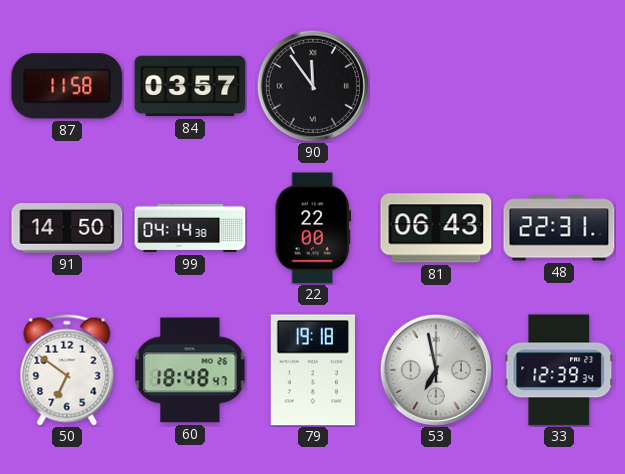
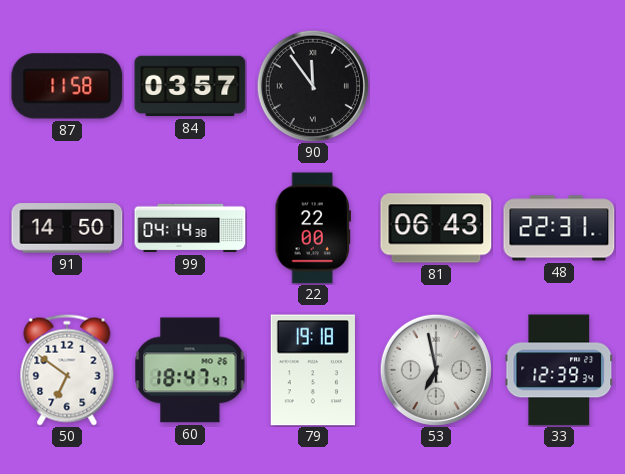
60: 18:48 -> 18:47
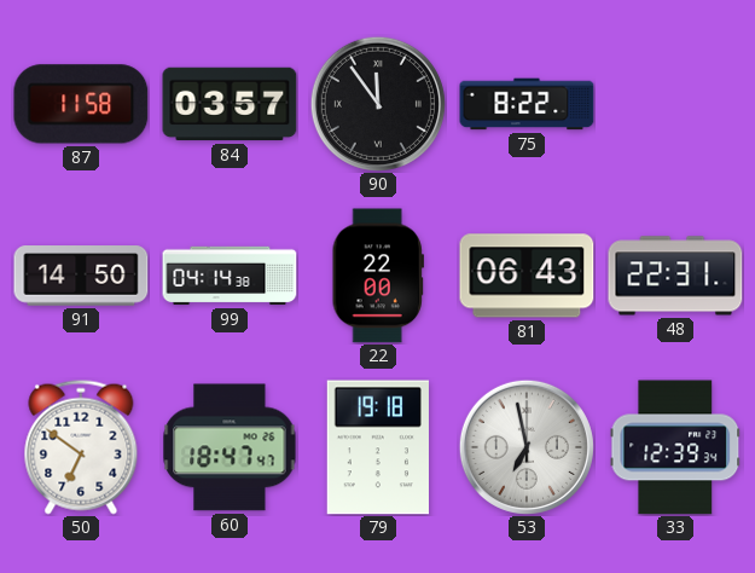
75: none -> 8:22
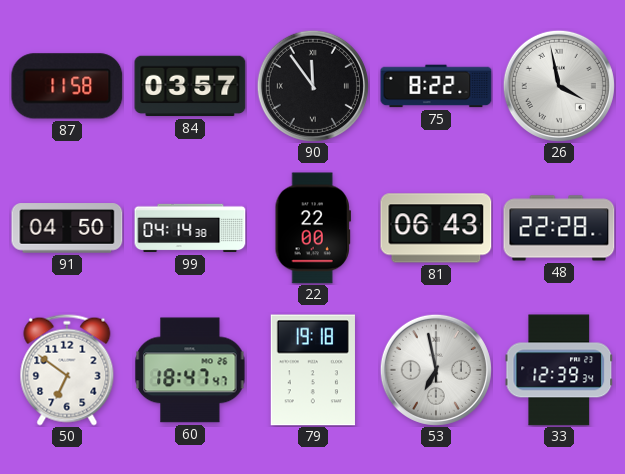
26: none -> 3:58
91: 14:50 -> 04:50
48: 22:31 -> 22:28
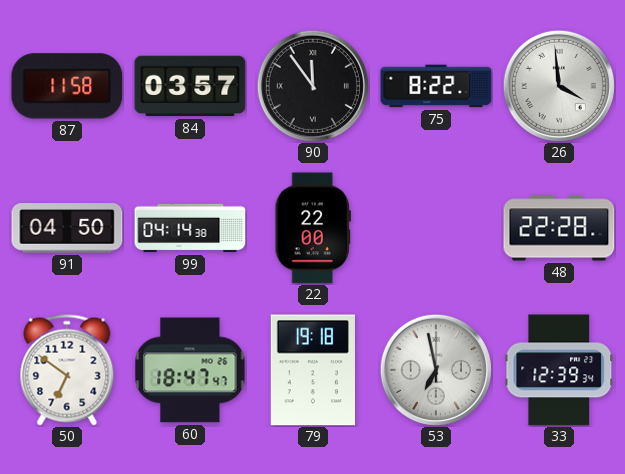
26: 3:58 -> 3:59
81: 06:43 -> none
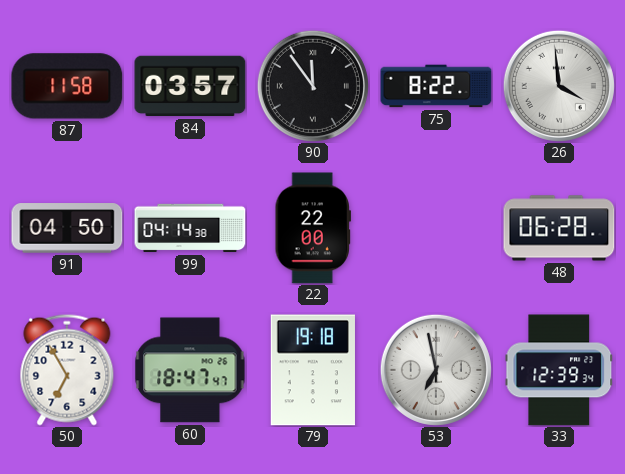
48: 22:28 -> 06:28
50: 6:51 -> 6:55
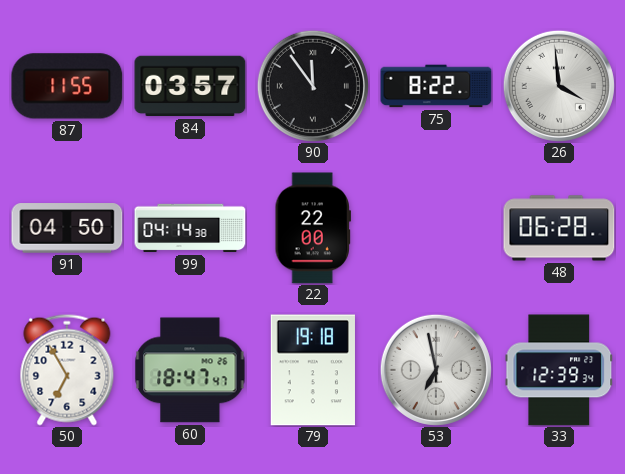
87: 11:58 -> 11:55
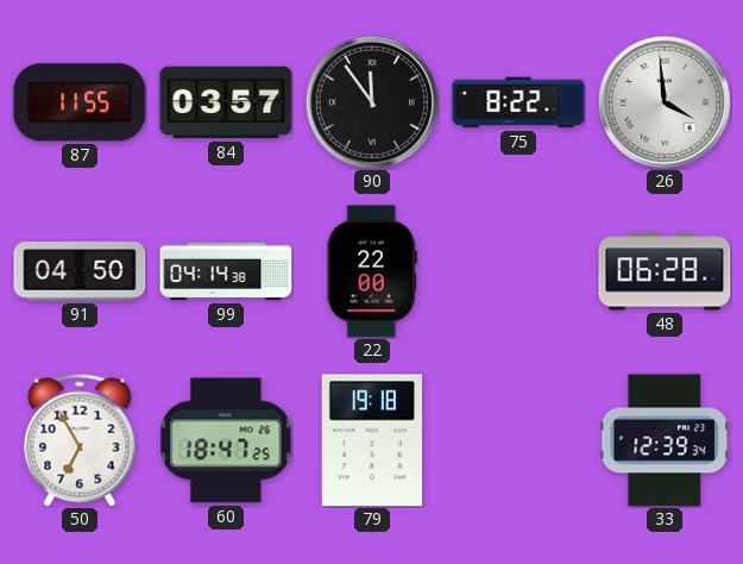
60: 18:47:47 -> 18:47:25
53: 6:58 -> none
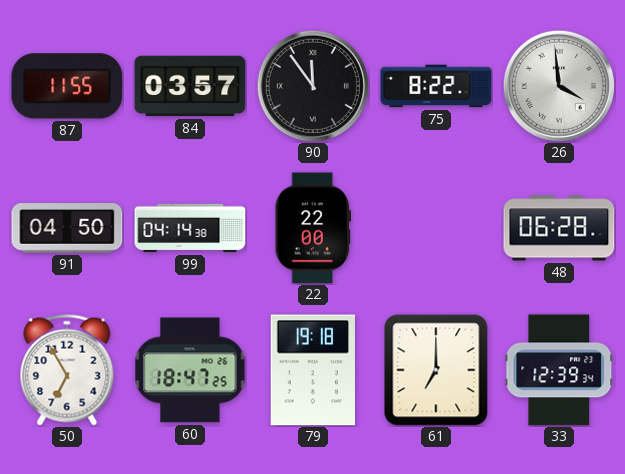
61: none -> 7:00
